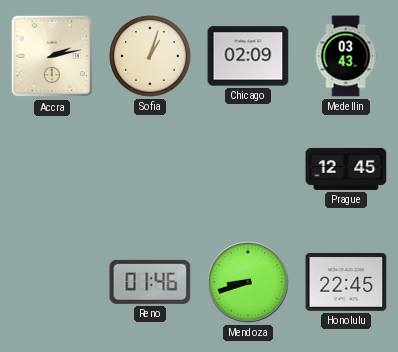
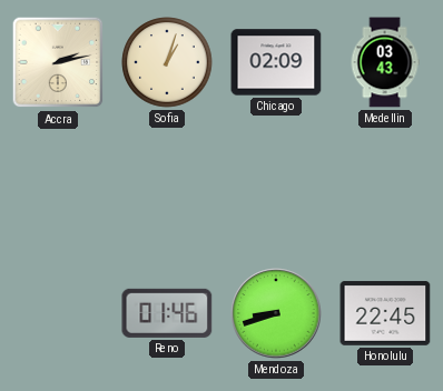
Prague: 12:45 -> none
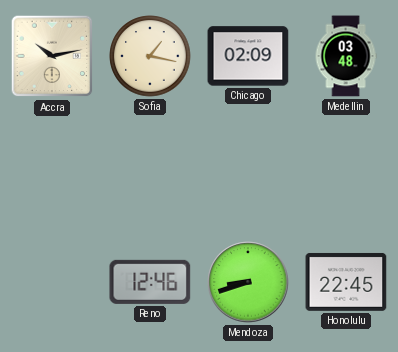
Accra: 2:13 -> 10:13
Sofia: 1:03 -> 1:17
Medellin: 03:43 -> 03:48
Reno: 01:46 -> 12:46
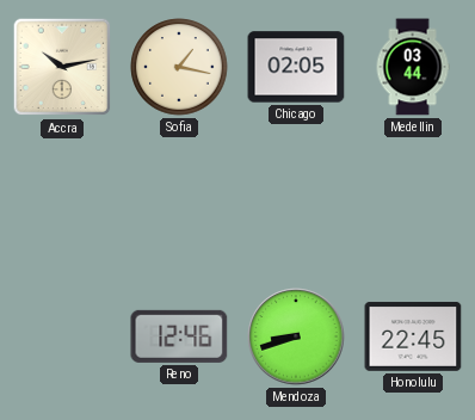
Chicago: 02:09 -> 02:05
Medellin: 03:48 -> 03:44
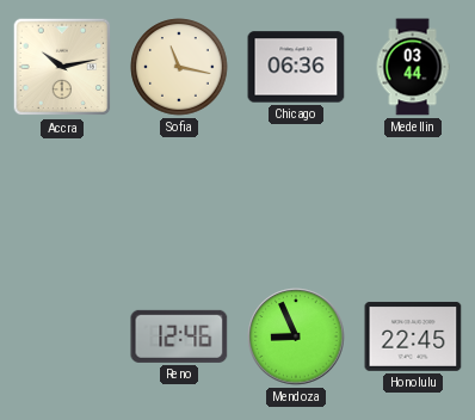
Sofia: 1:17 -> 11:17
Chicago: 02:05 -> 06:36
Mendoza: 8:42 -> 8:56
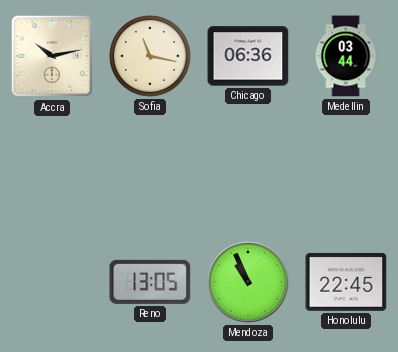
Reno: 12:46 -> 13:05
Mendoza: 8:56 -> 10:56
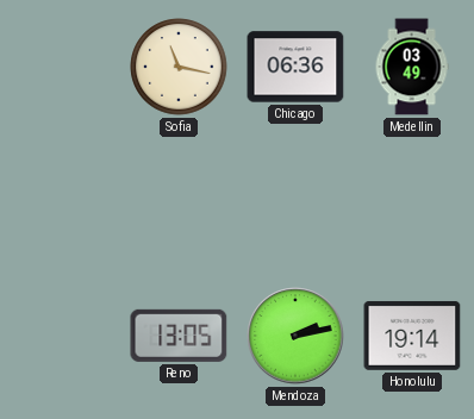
Accra: 10:13 -> none
Medellin: 03:44 -> 03:49
Mendoza: 10:56 -> 2:13
Honolulu: 22:45 -> 19:14
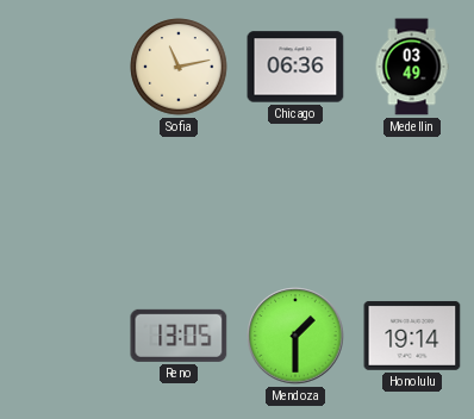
Sofia: 11:17 -> 11:13
Mendoza: 2:13 -> 1:30
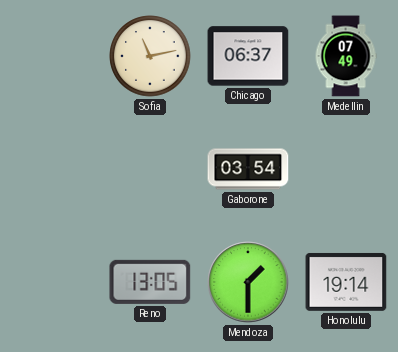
Chicago: 06:36 -> 06:37
Medellin: 03:49 -> 07:49
Gaborone: none -> 03:54
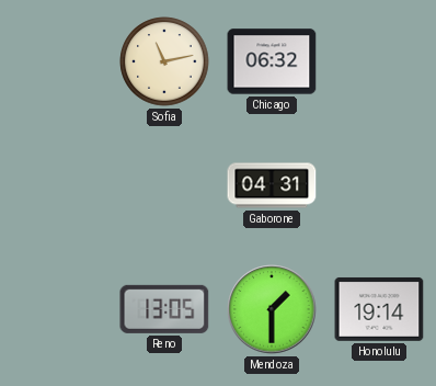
Chicago: 06:37 -> 06:32
Medellin: 07:49 -> none
Gaborone: 03:54 -> 04:31
